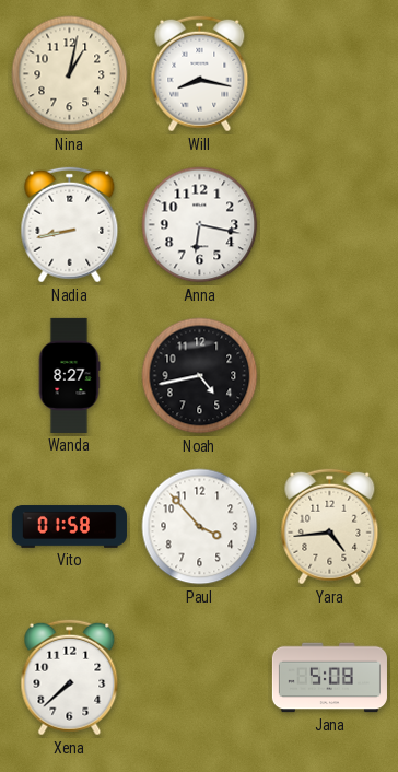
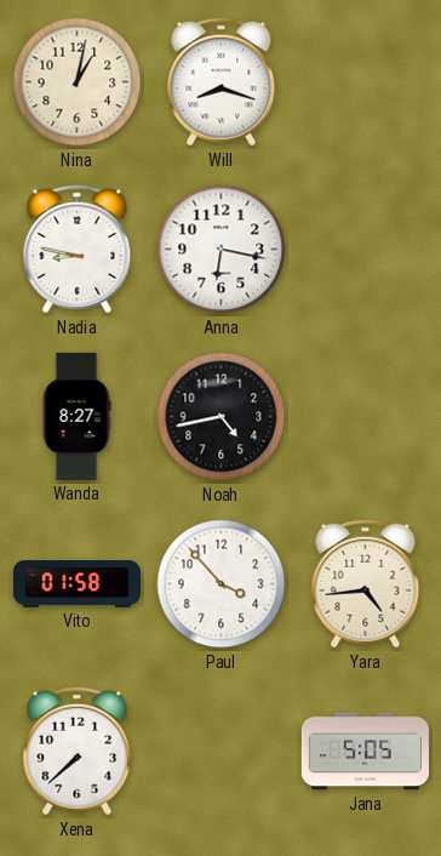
Will: 8:17 -> 8:18
Nadia: 8:43 -> 8:47
Jana: 5:08 -> 5:05
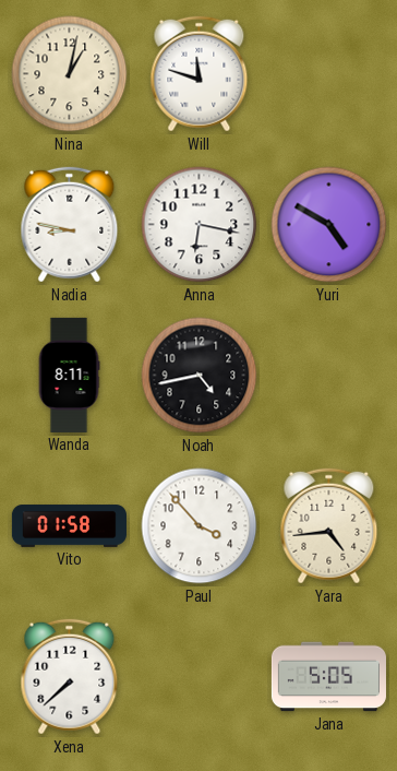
Will: 8:18 -> 11:48
Yuri: none -> 4:50
Wanda: 8:27 -> 8:11
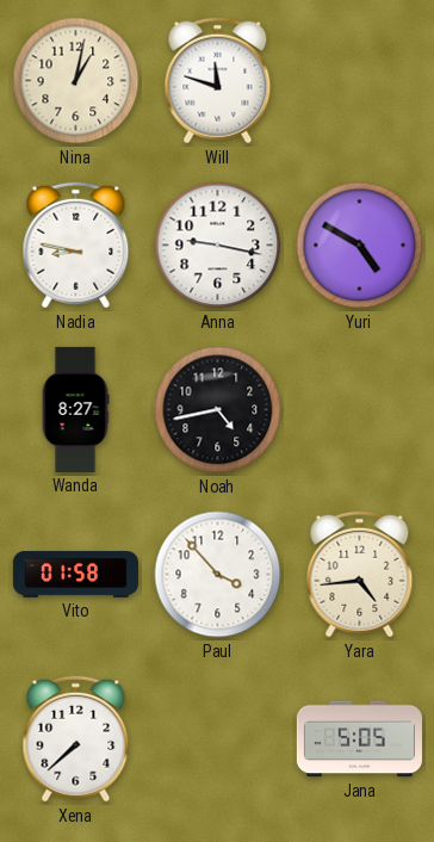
Anna: 6:17 -> 9:17
Wanda: 8:11 -> 8:27
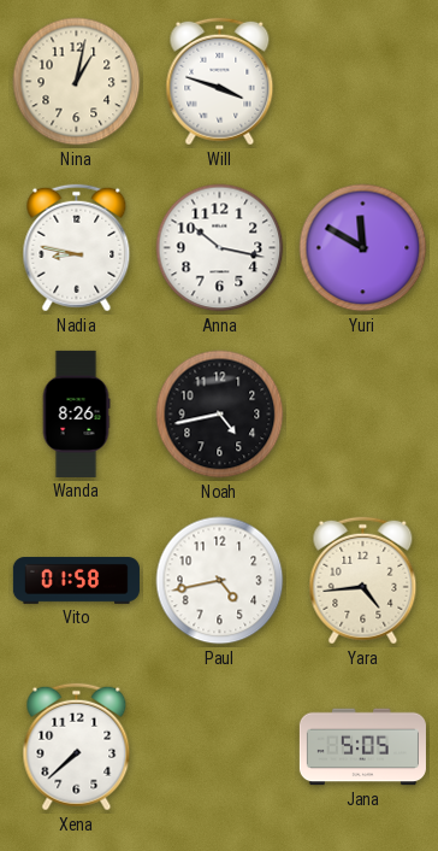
Will: 11:48 -> 3:48
Anna: 9:17 -> 10:17
Yuri: 4:50 -> 11:50
Wanda: 8:27 -> 8:26
Paul: 3:53 -> 4:43
